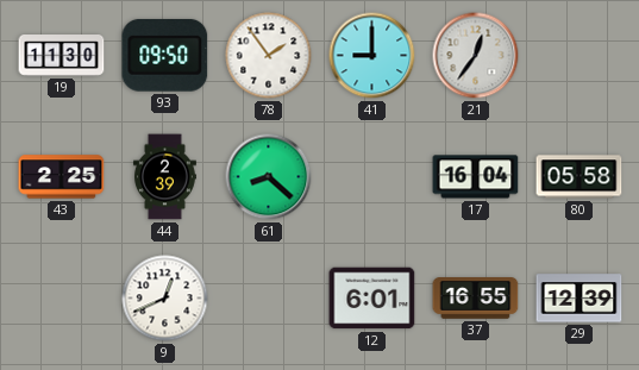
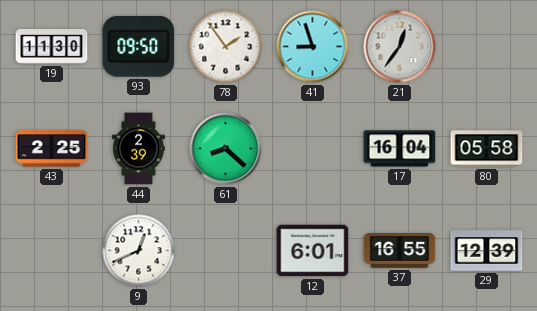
41: 9:00 -> 8:57
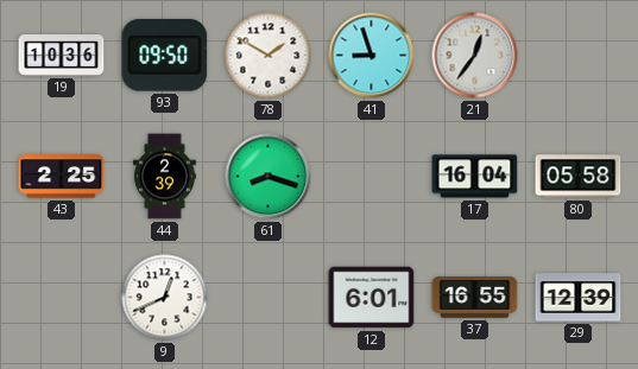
19: 11:30 -> 10:36
78: 1:54 -> 1:50
61: 8:22 -> 8:18
